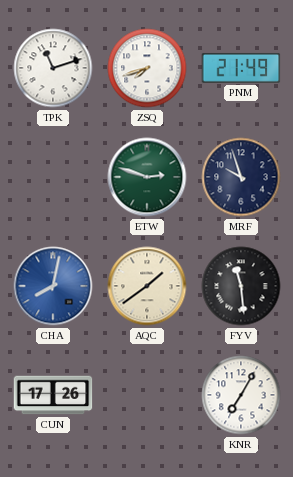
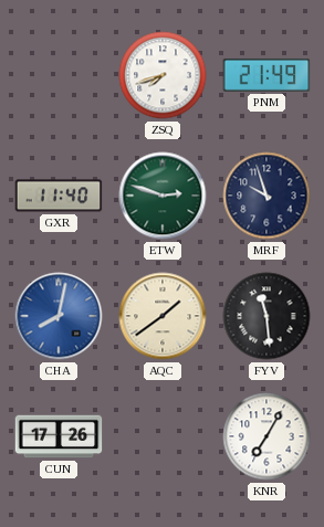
TPK: 11:12 -> none
GXR: none -> 11:40
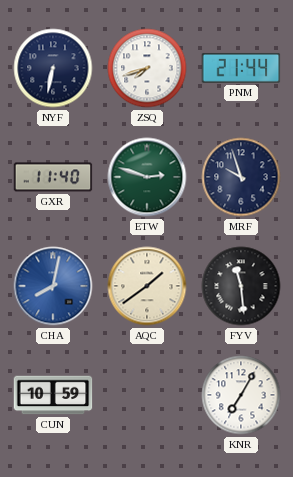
NYF: none -> 6:32
PNM: 21:49 -> 21:44
CUN: 17:26 -> 10:59
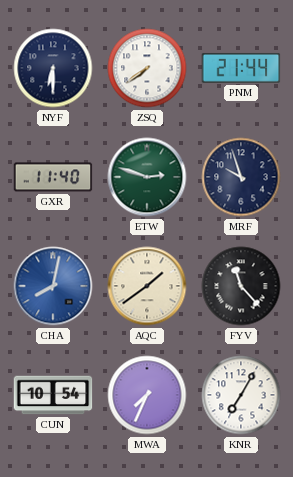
NYF: 6:32 -> 6:30
ZSQ: 7:42 -> 7:39
FYV: 11:29 -> 11:23
CUN: 10:59 -> 10:54
MWA: none -> 7:34
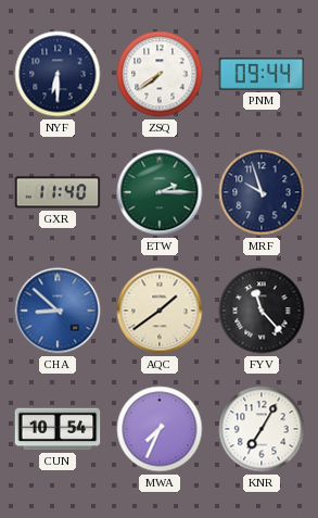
PNM: 21:44 -> 09:44
ETW: 2:48 -> 2:15
CHA: 8:02 -> 8:52
